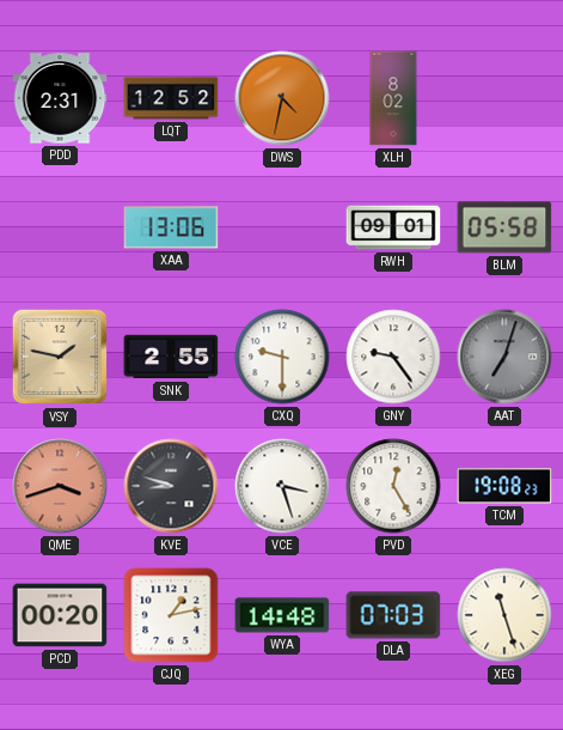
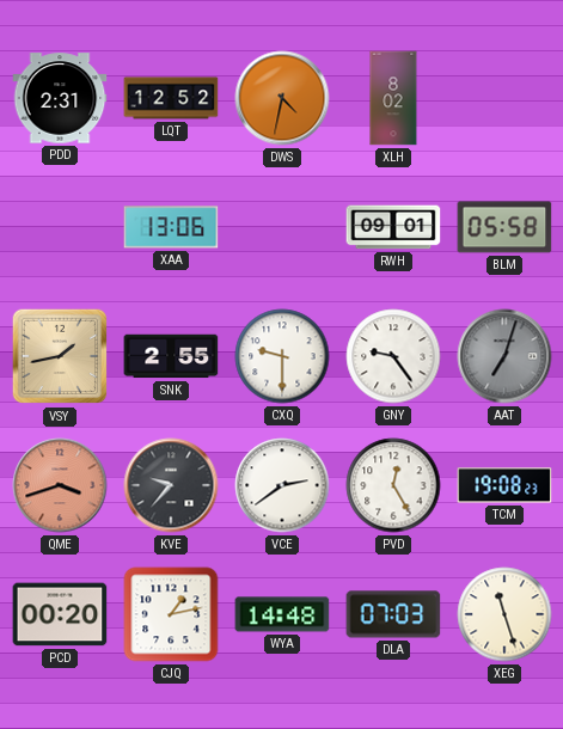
VSY: 1:47 -> 1:43
KVE: 8:48 -> 9:37
VCE: 3:27 -> 2:39
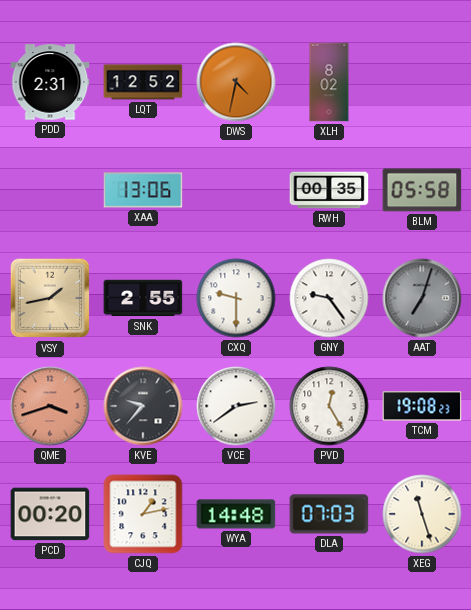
RWH: 09:01 -> 00:35
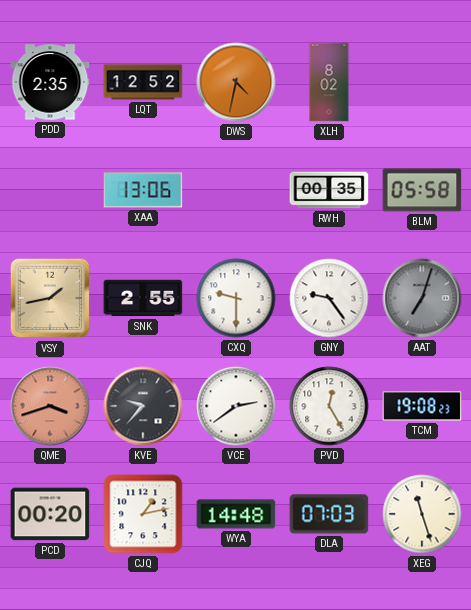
PDD: 2:31 -> 2:35
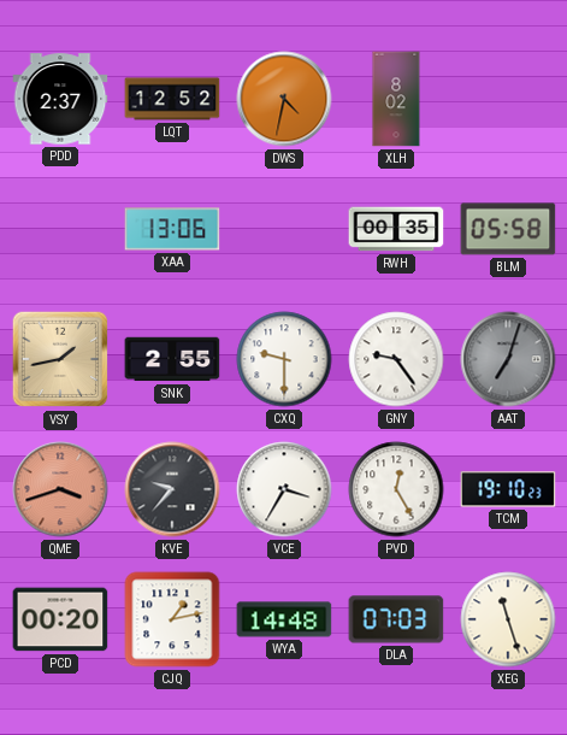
PDD: 2:35 -> 2:37
VCE: 2:39 -> 3:35
TCM: 19:08 -> 19:10
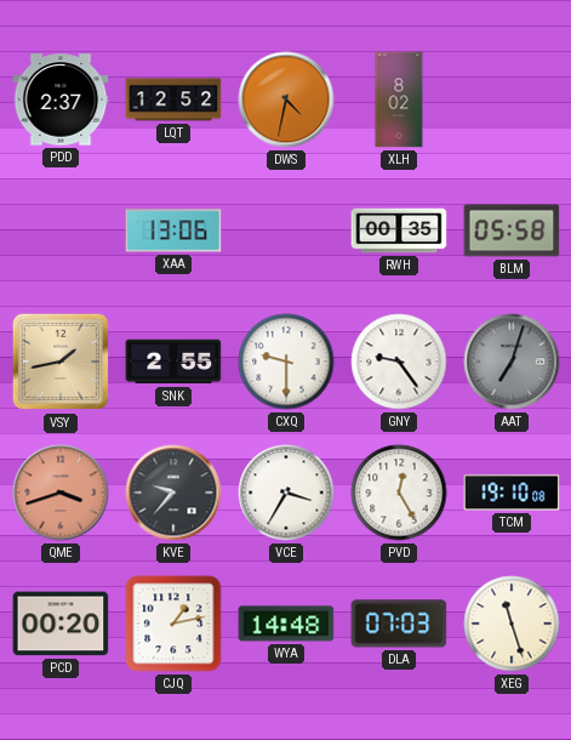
TCM: 19:10:23 -> 19:10:08
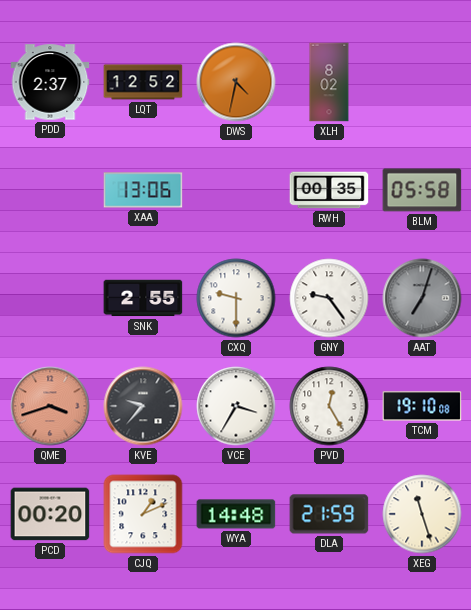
VSY: 1:43 -> none
CJQ: 1:13 -> 1:11
DLA: 07:03 -> 21:59
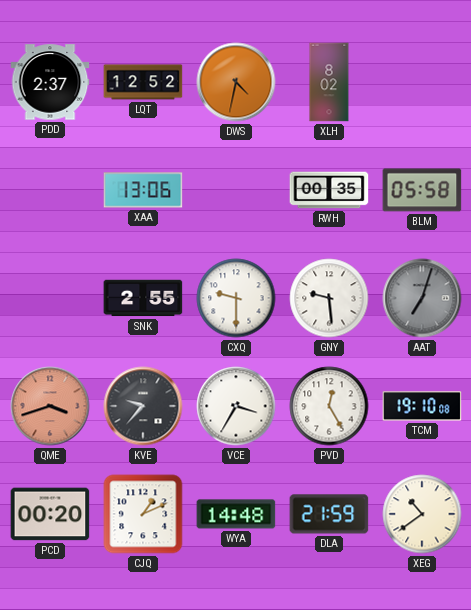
GNY: 9:24 -> 9:29
XEG: 11:27 -> 10:39
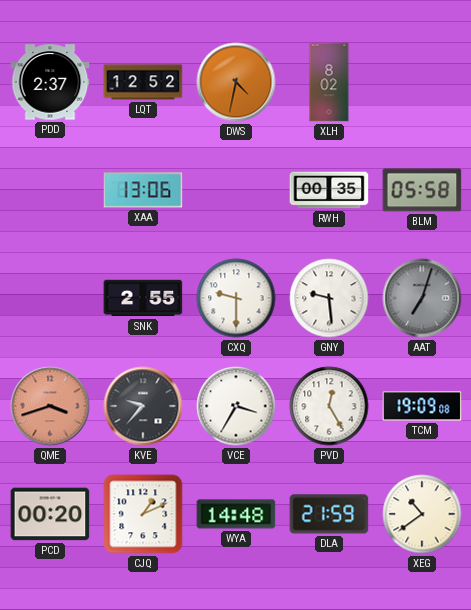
TCM: 19:10 -> 19:09
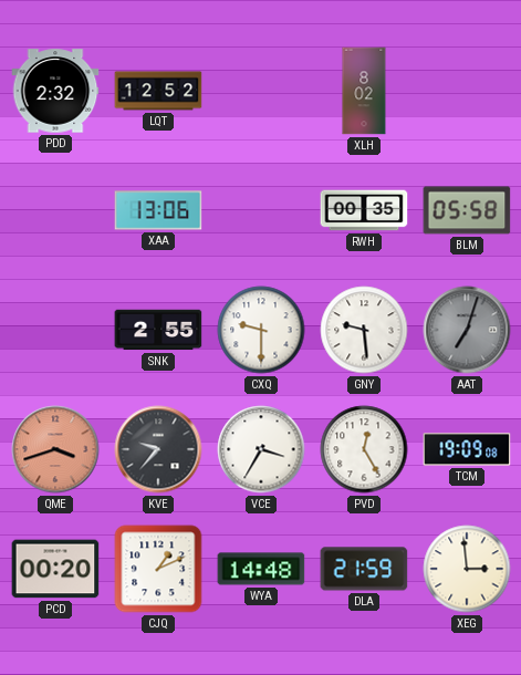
PDD: 2:37 -> 2:32
DWS: 4:32 -> none
XEG: 10:39 -> 2:59
